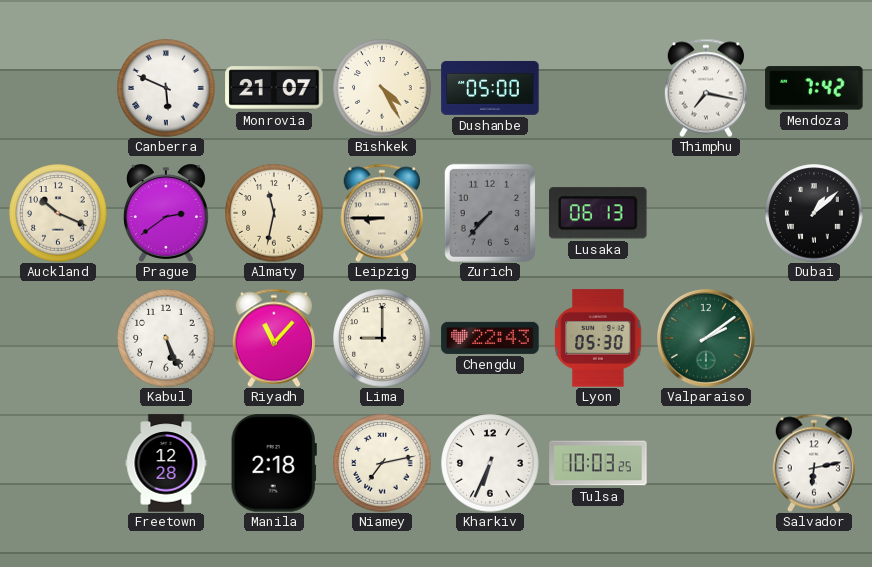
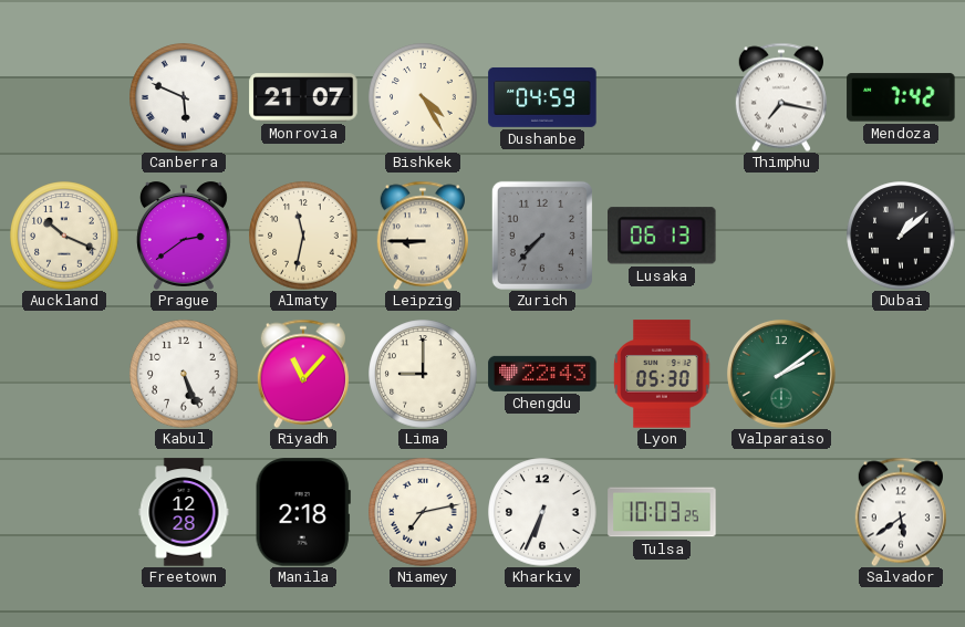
Dushanbe: 05:00 -> 04:59
Salvador: 6:13 -> 5:39
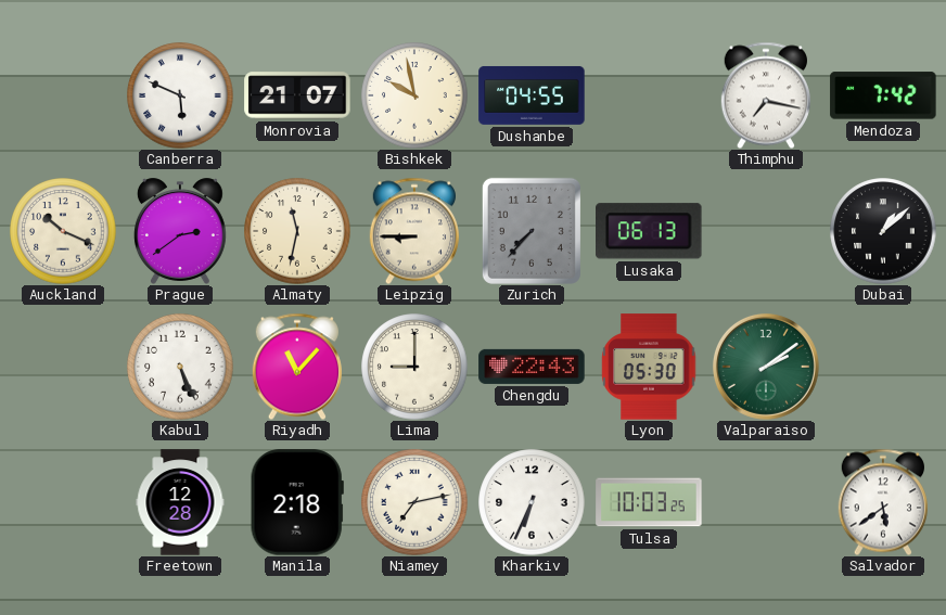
Bishkek: 4:25 -> 9:58
Dushanbe: 04:59 -> 04:55
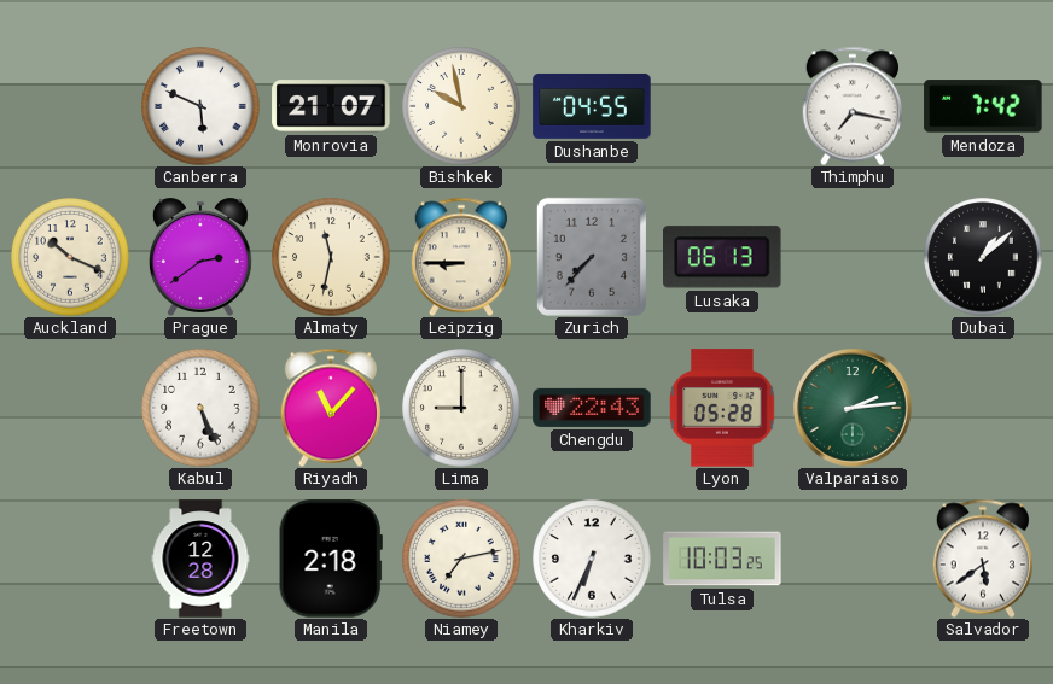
Lyon: 05:30 -> 05:28
Valparaiso: 2:09 -> 2:14
